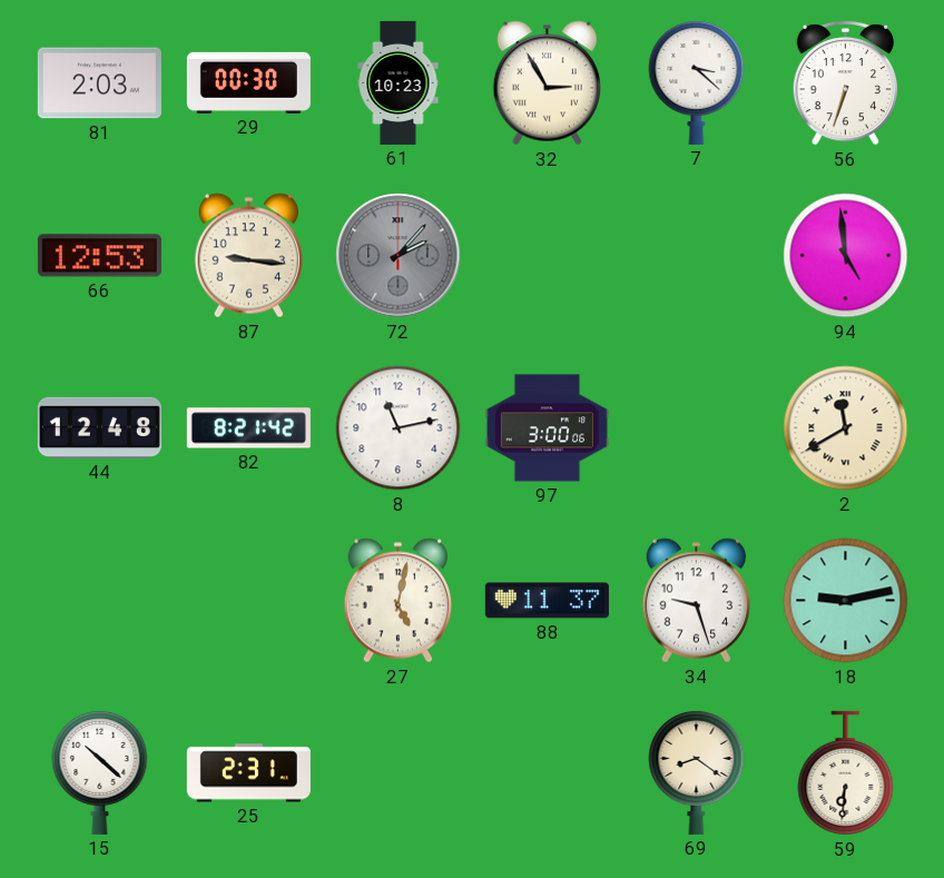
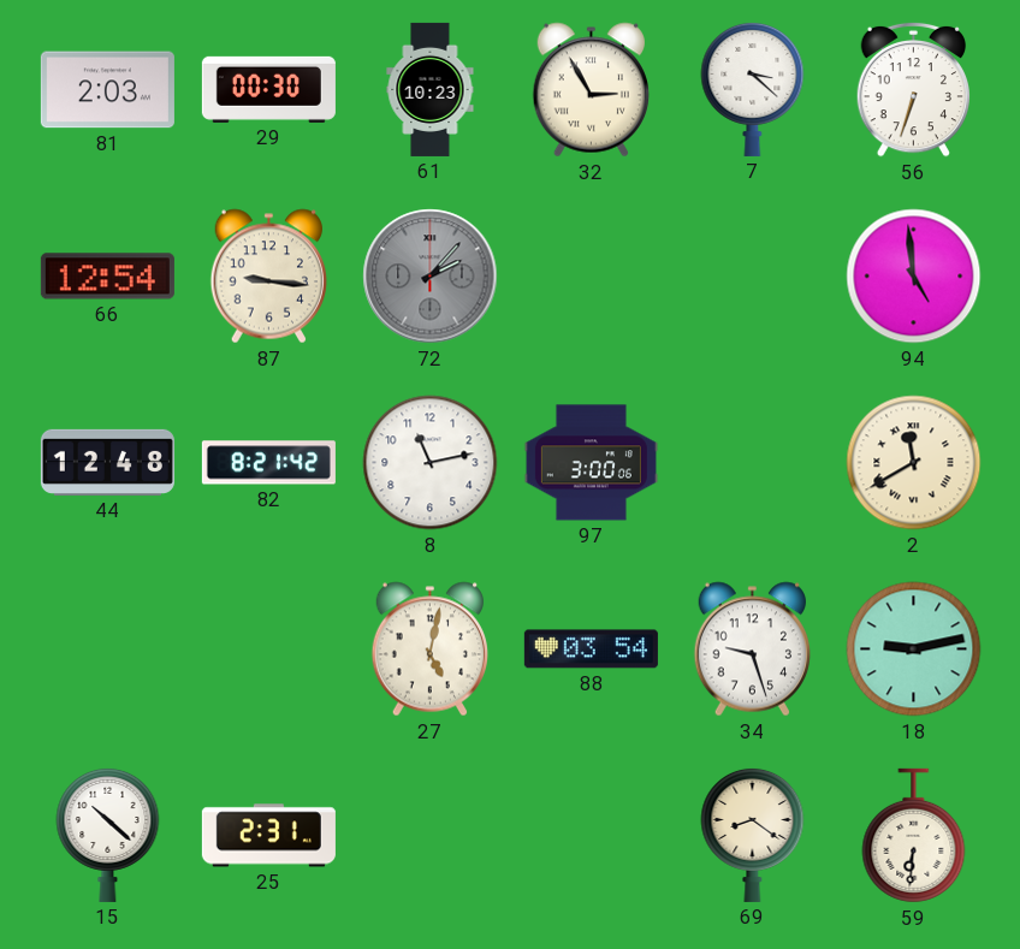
66: 12:53 -> 12:54
88: 11:37 -> 03:54
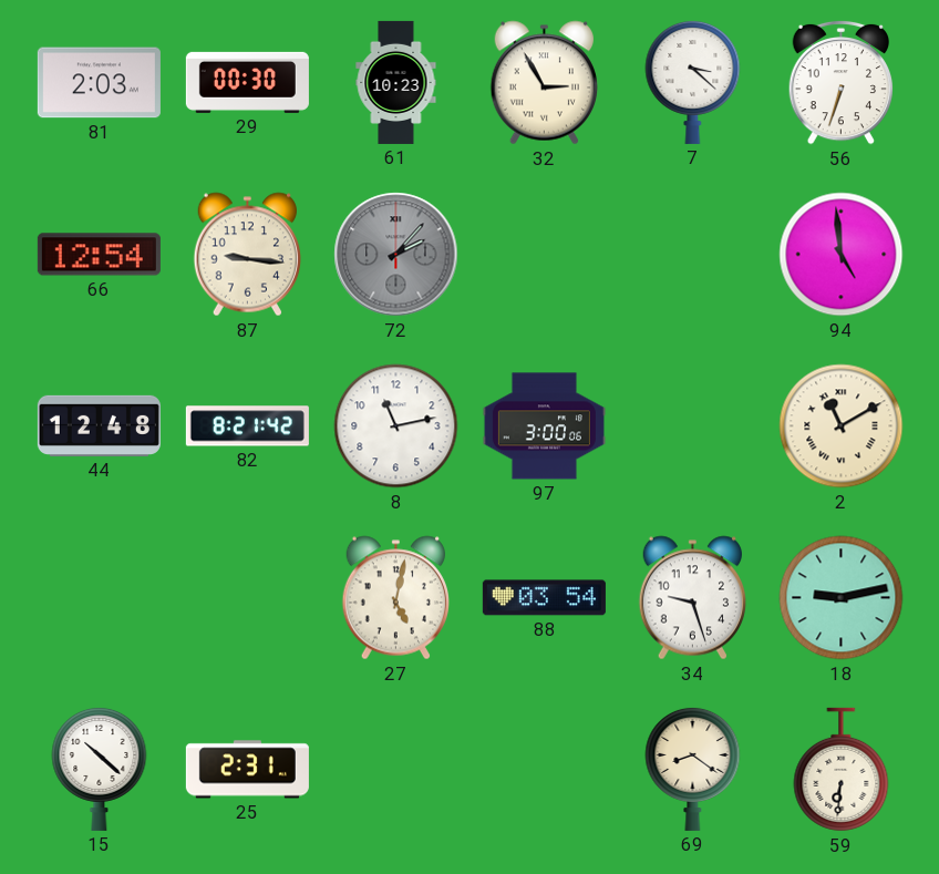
2: 11:40 -> 11:10
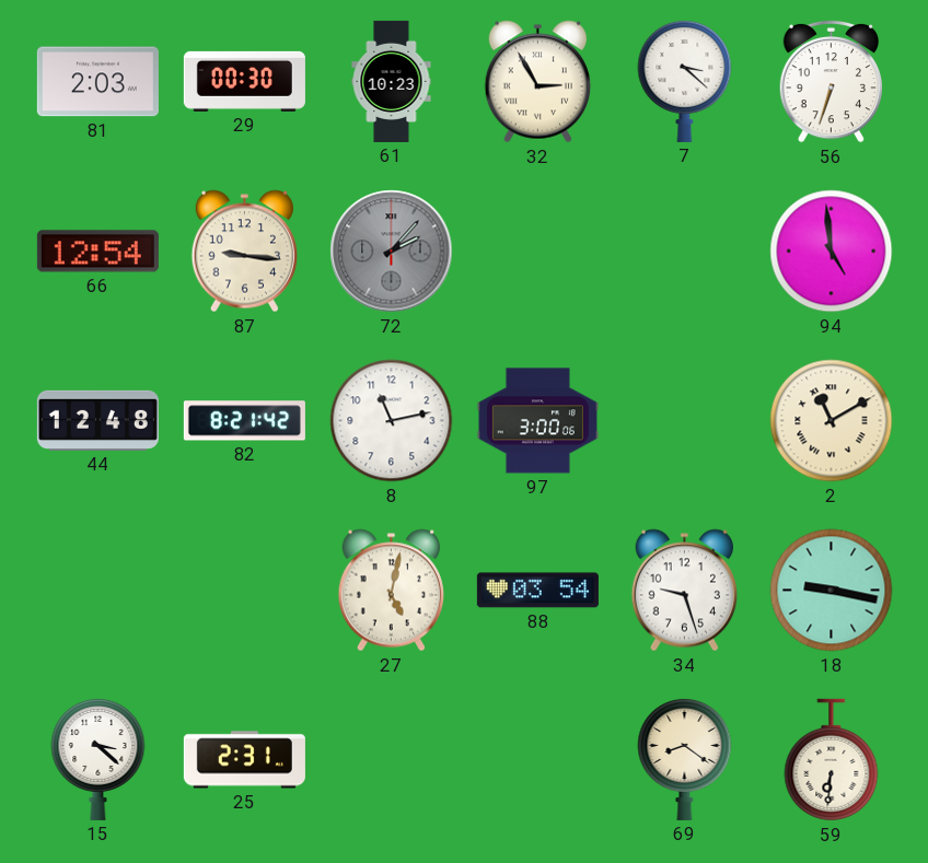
18: 9:13 -> 9:17
15: 10:22 -> 3:22
